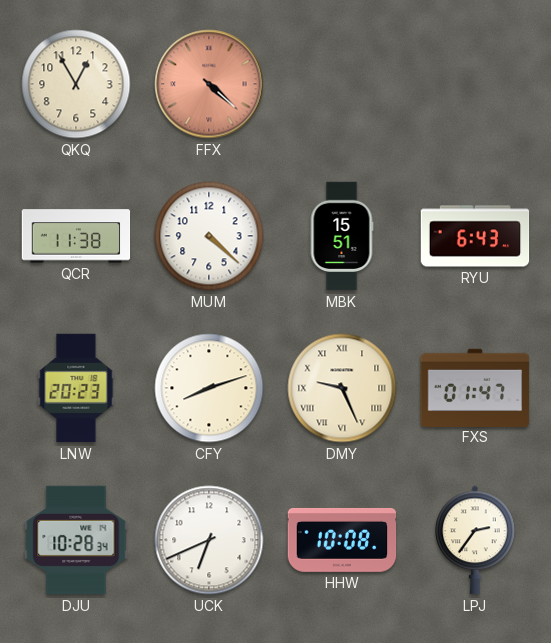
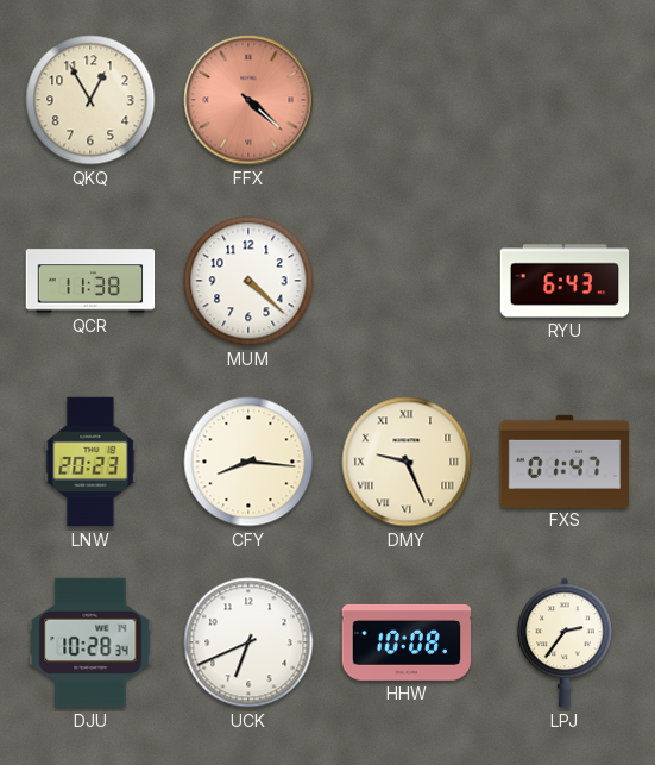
MBK: 15:51 -> none
CFY: 8:12 -> 8:16
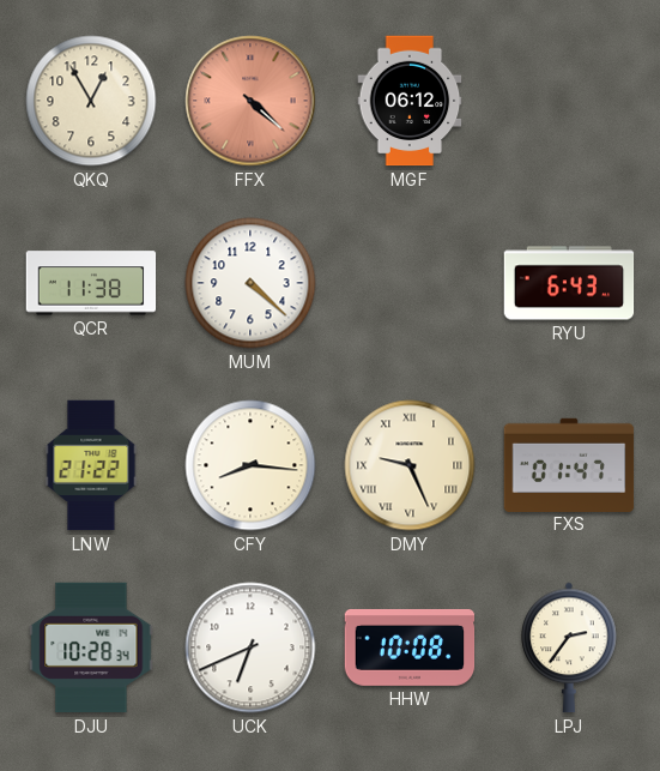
MGF: none -> 06:12
LNW: 20:23 -> 21:22
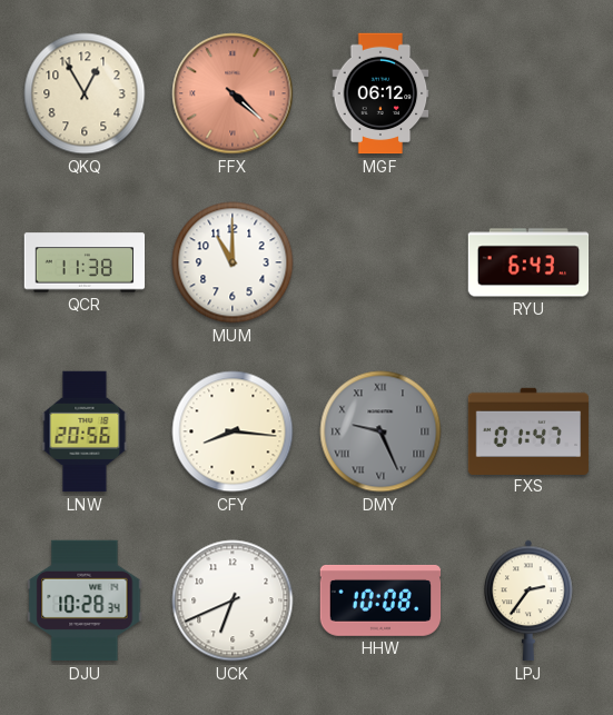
MUM: 4:22 -> 11:00
LNW: 21:22 -> 20:56
DMY dial: cream -> grey
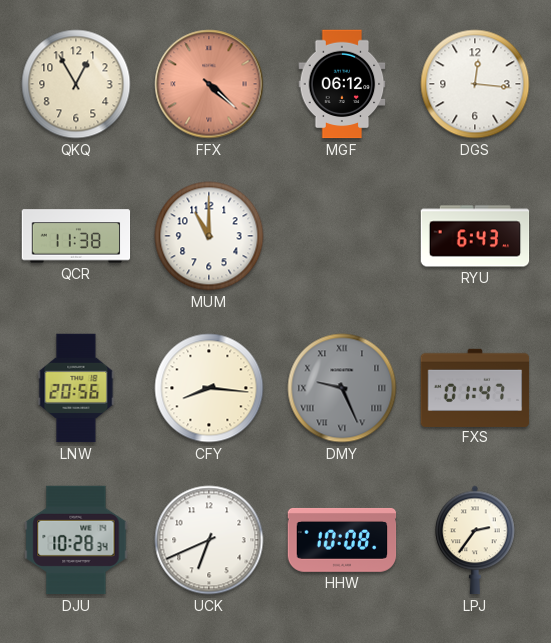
DGS: none -> 12:16
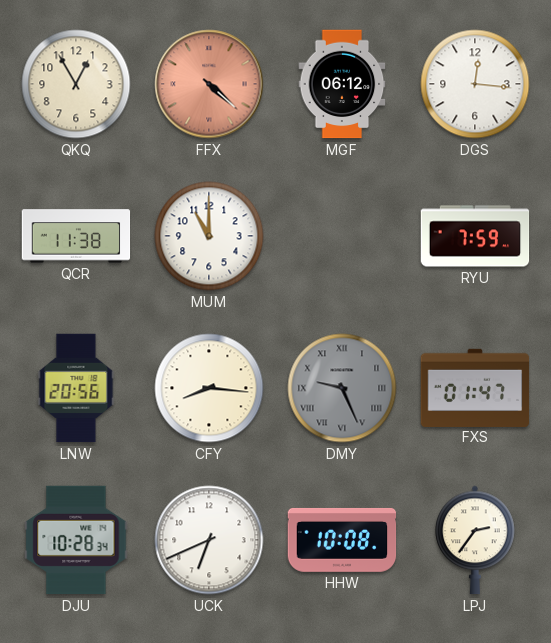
RYU: 6:43 -> 7:59
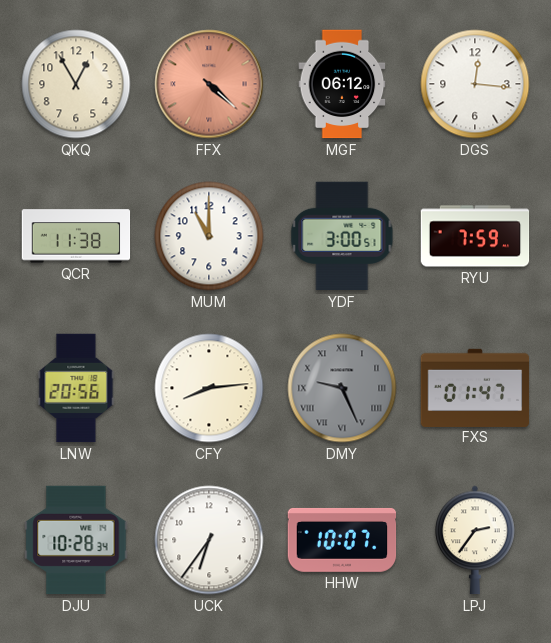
YDF: none -> 3:00
CFY: 8:16 -> 8:14
UCK: 6:41 -> 6:36
HHW: 10:08 -> 10:07
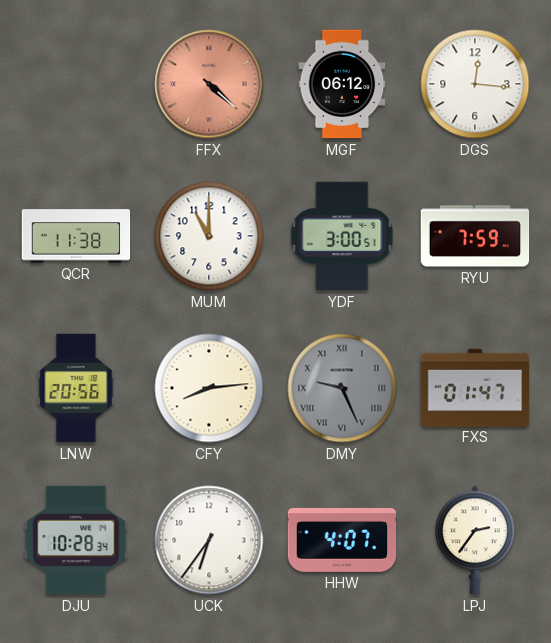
QKQ: 12:55 -> none
HHW: 10:07 -> 4:07
